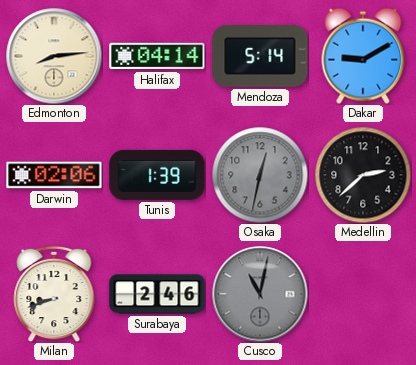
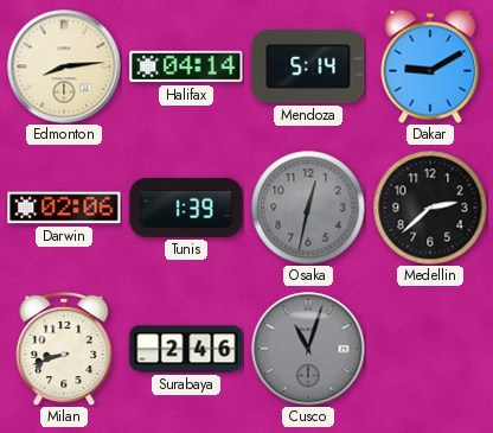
Cusco: 11:02 -> 11:03
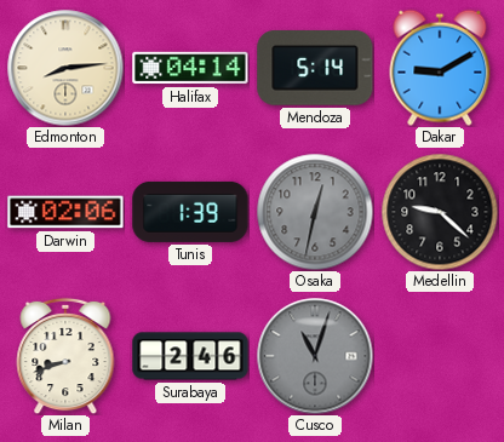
Medellin: 2:38 -> 9:22
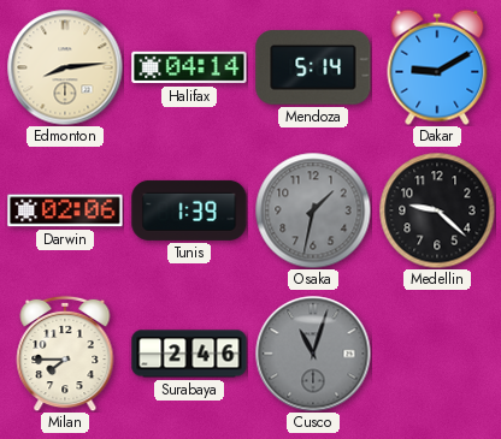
Osaka: 12:32 -> 1:32
Milan: 8:42 -> 7:45
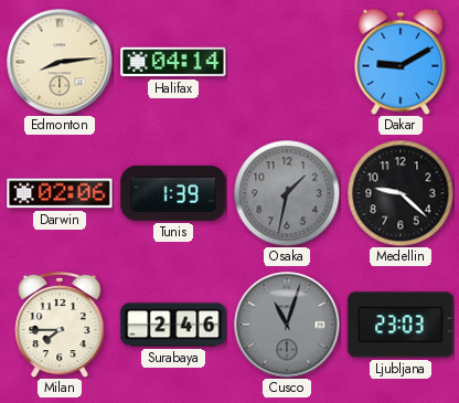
Mendoza: 5:14 -> none
Ljubljana: none -> 23:03
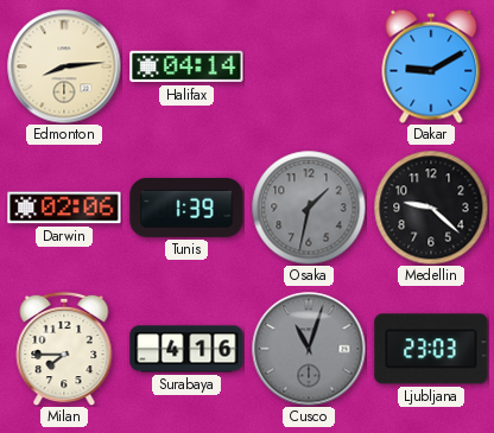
Surabaya: 2:46 -> 4:16
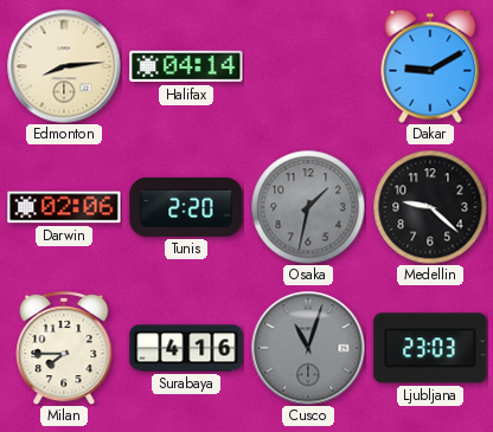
Tunis: 1:39 -> 2:20
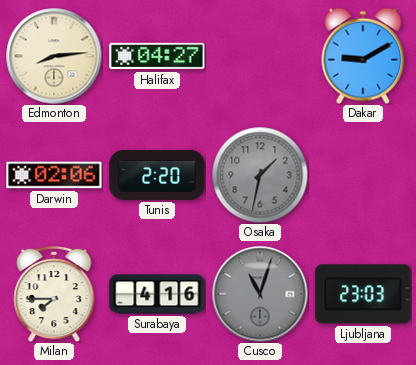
Halifax: 04:14 -> 04:27
Medellin: 9:22 -> none
